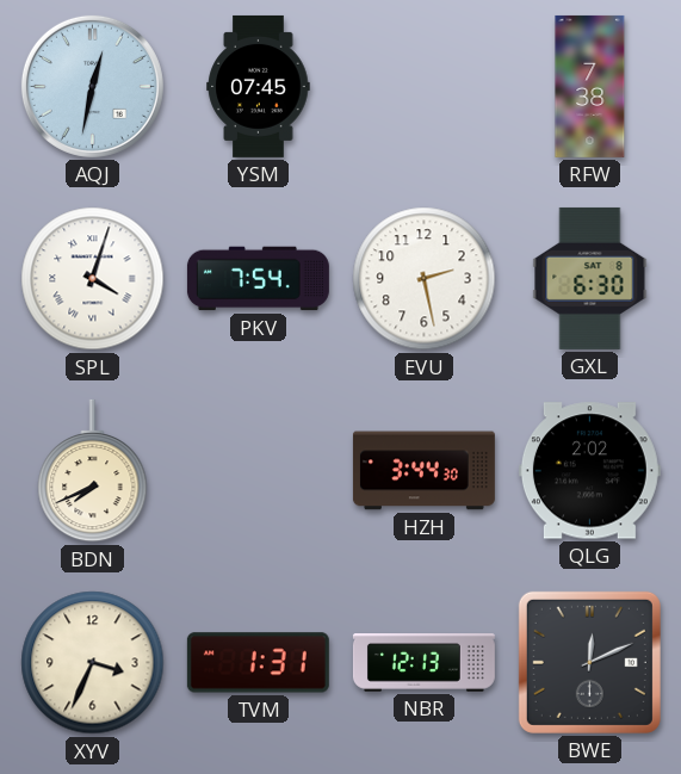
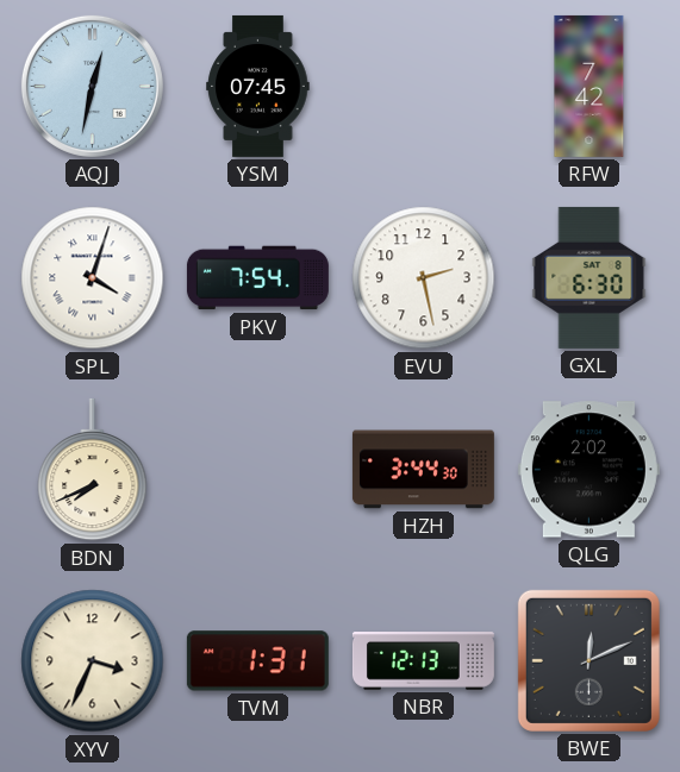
RFW: 7:38 -> 7:42
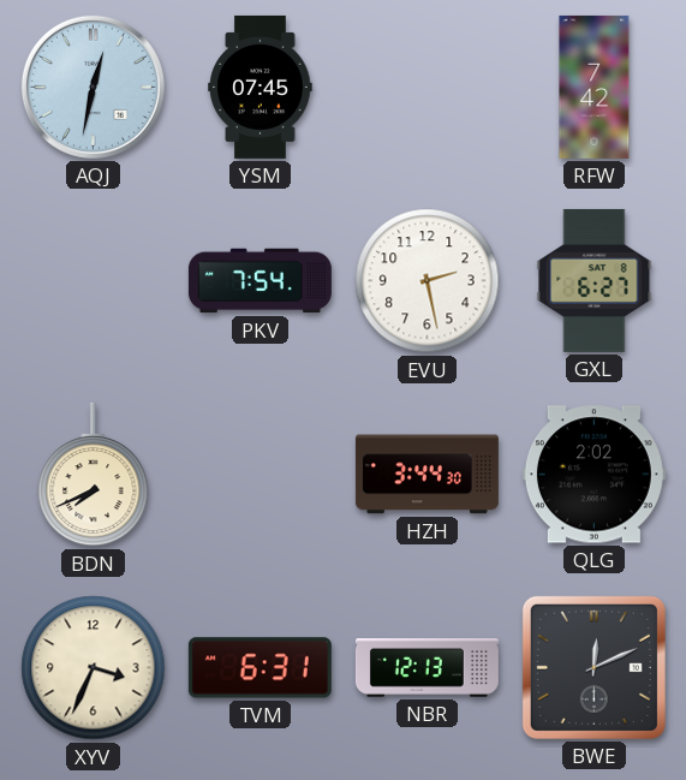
SPL: 4:03 -> none
GXL: 6:30 -> 6:27
TVM: 1:31 -> 6:31
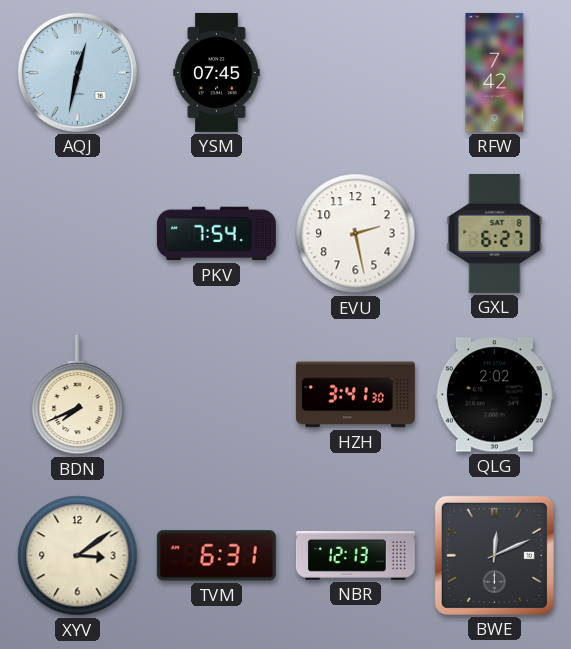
HZH: 3:44 -> 3:41
XYV: 3:34 -> 3:09
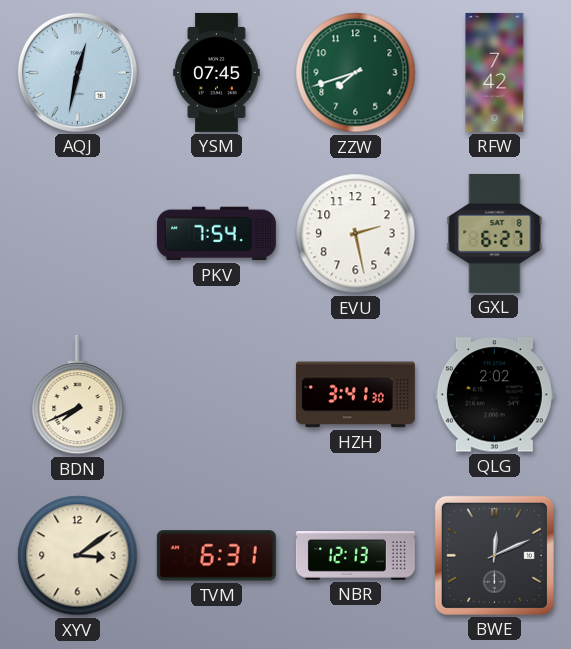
ZZW: none -> 7:42
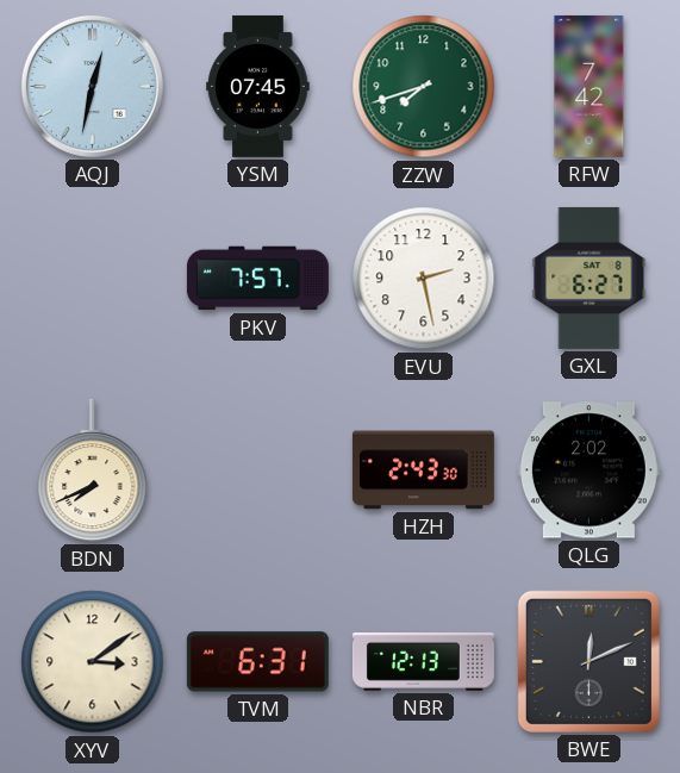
PKV: 7:54 -> 7:57
HZH: 3:41 -> 2:43
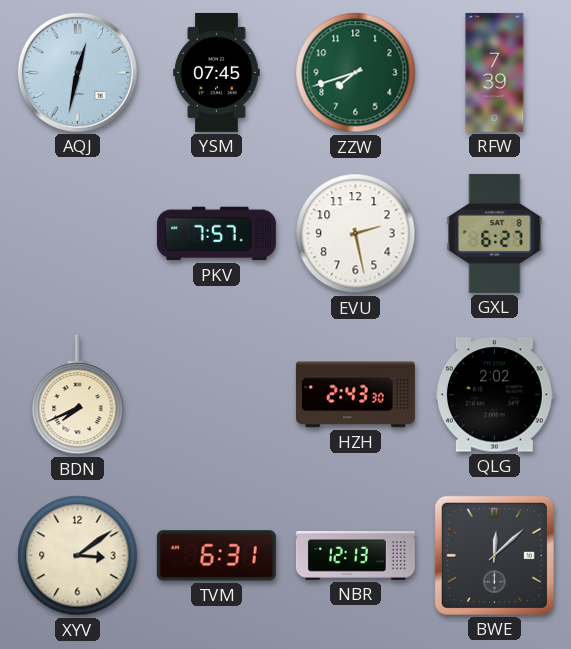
RFW: 7:42 -> 7:39
BWE: 12:11 -> 12:08
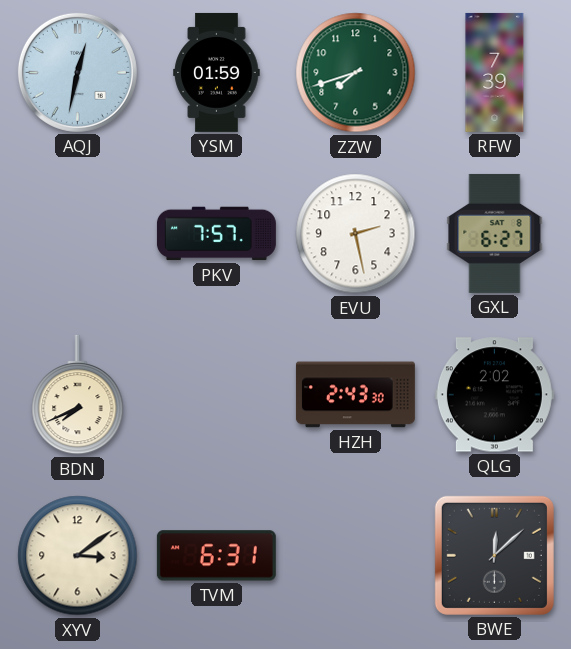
YSM: 07:45 -> 01:59
NBR: 12:13 -> none
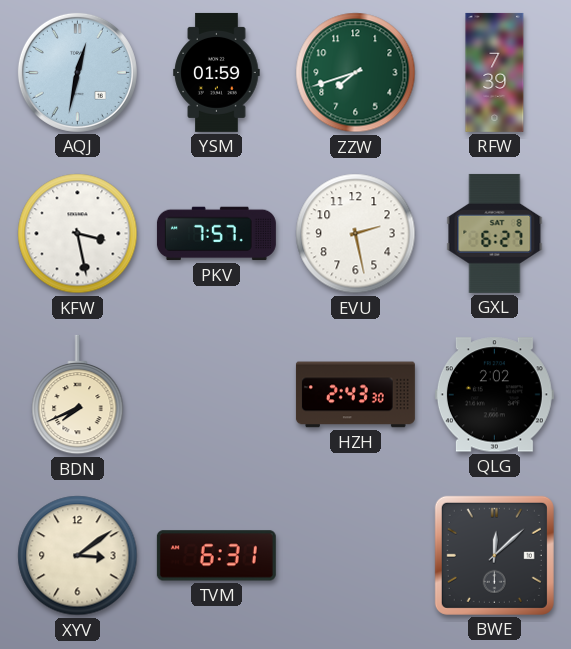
KFW: none -> 3:28
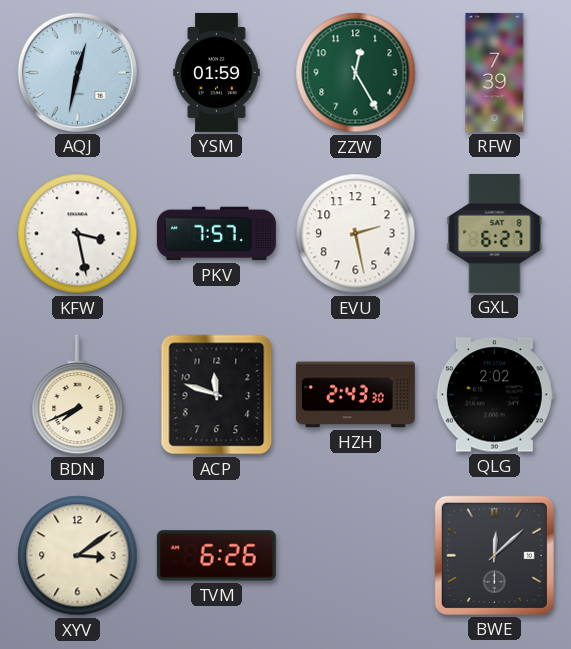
ZZW: 7:42 -> 12:25
ACP: none -> 11:48
TVM: 6:31 -> 6:26
